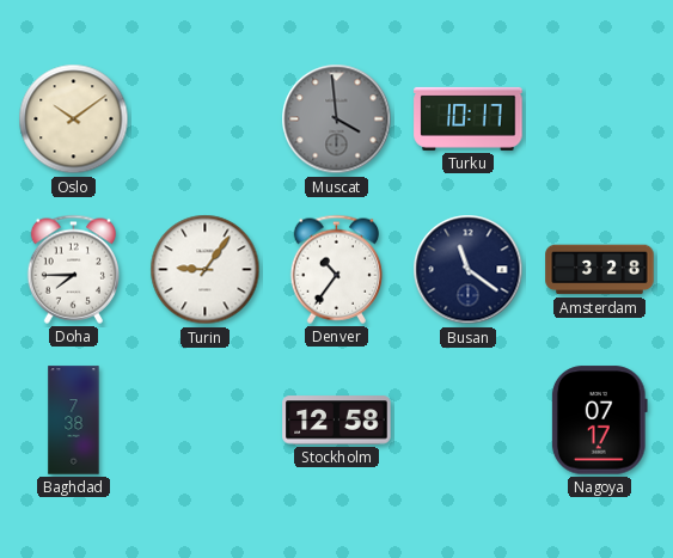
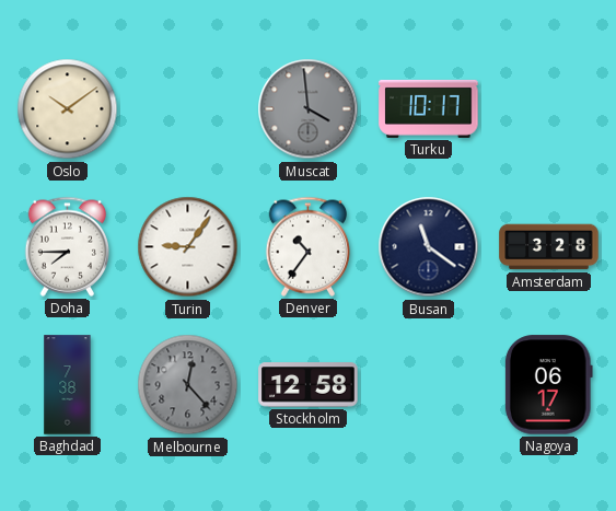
Melbourne: none -> 12:23
Nagoya: 07:17 -> 06:17
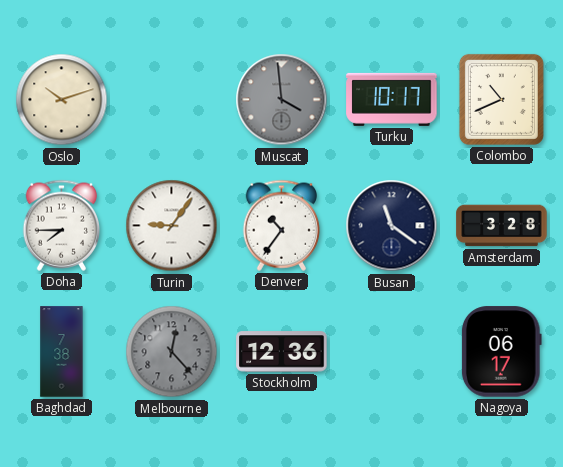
Oslo: 10:09 -> 10:12
Colombo: none -> 10:41
Stockholm: 12:58 -> 12:36
